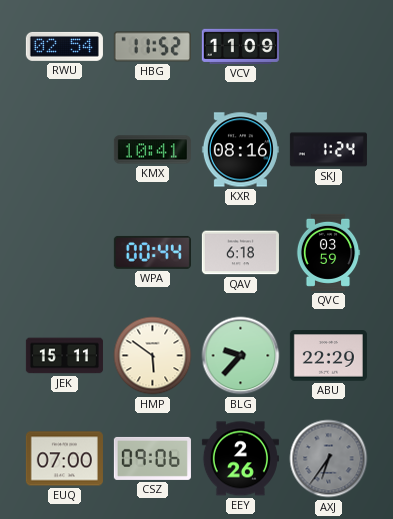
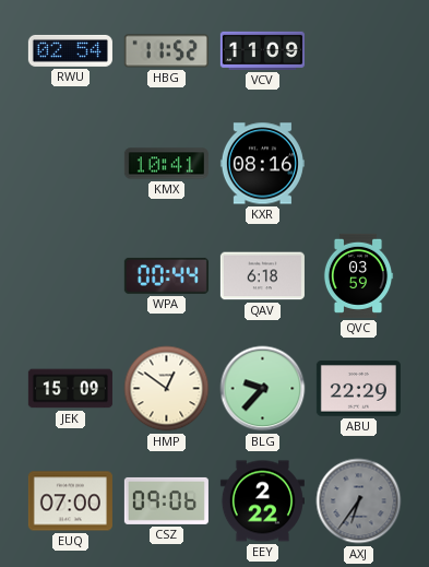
SKJ: 1:24 -> none
JEK: 15:11 -> 15:09
HMP: 5:51 -> 12:51
EEY: 2:26 -> 2:22
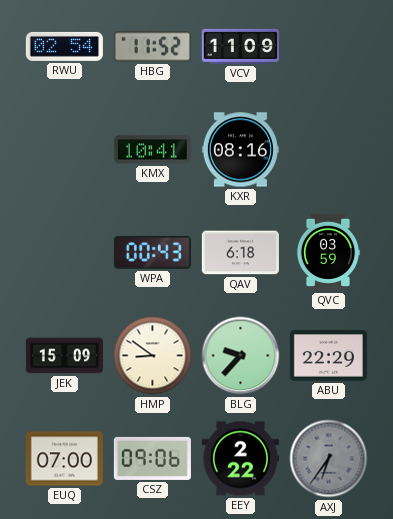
WPA: 00:44 -> 00:43
HMP: 12:51 -> 8:51
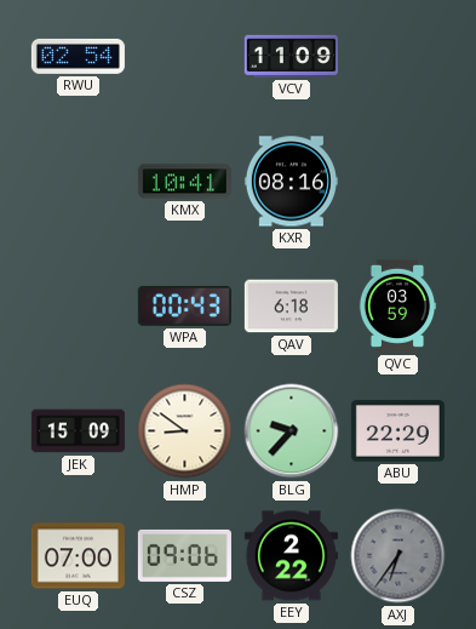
HBG: 11:52 -> none
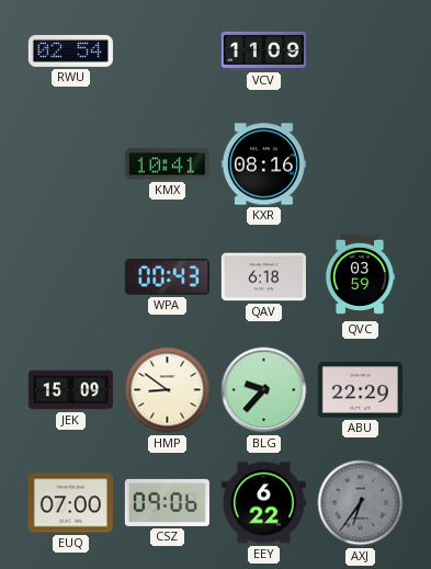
EEY: 2:22 -> 6:22
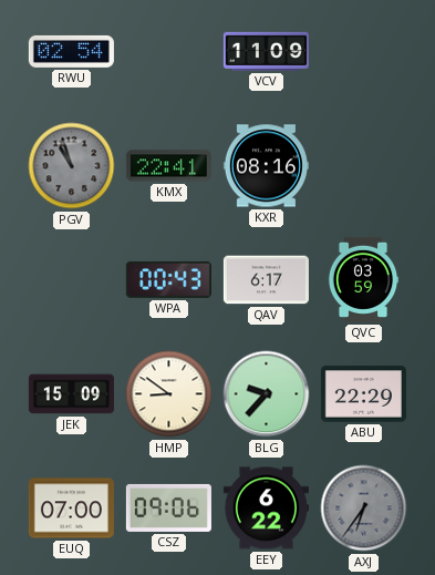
PGV: none -> 10:57
KMX: 10:41 -> 22:41
QAV: 6:18 -> 6:17
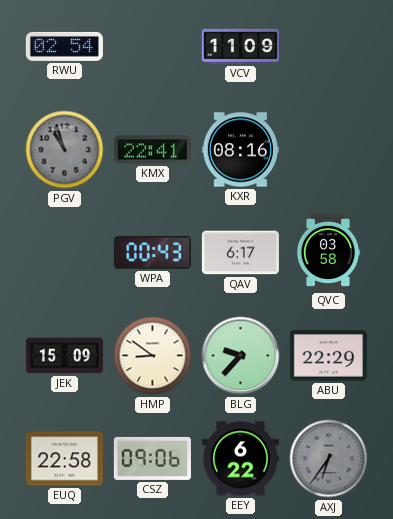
QVC: 03:59 -> 03:58
EUQ: 07:00 -> 22:58
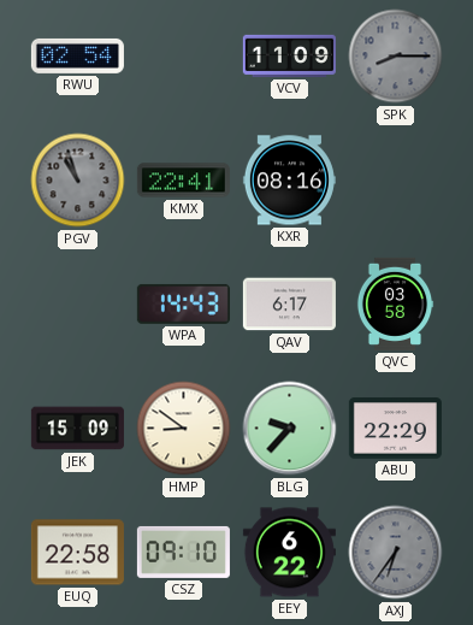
SPK: none -> 8:15
WPA: 00:43 -> 14:43
CSZ: 09:06 -> 09:10
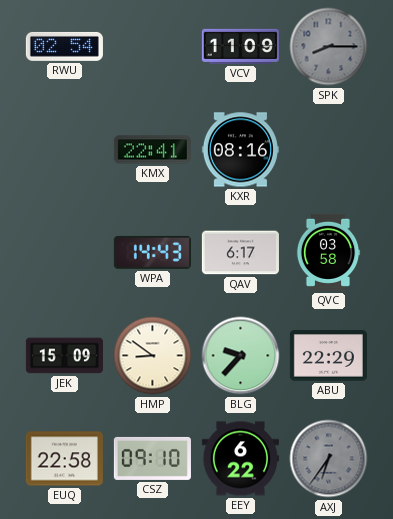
PGV: 10:57 -> none
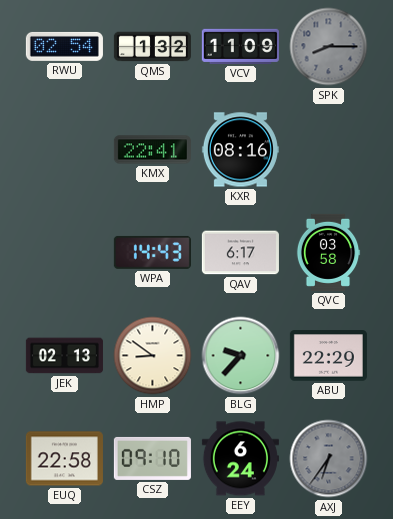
QMS: none -> 1:32
JEK: 15:09 -> 02:13
EEY: 6:22 -> 6:24
